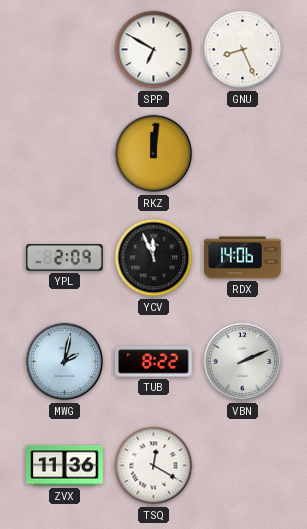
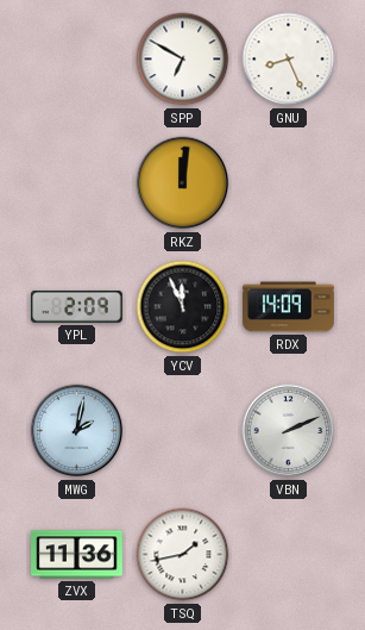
RDX: 14:06 -> 14:09
TUB: 8:22 -> none
TSQ: 12:20 -> 1:43
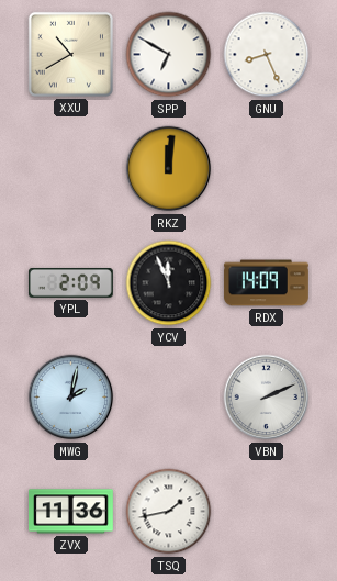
XXU: none -> 10:40
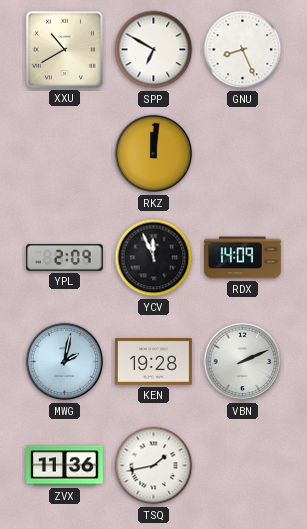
KEN: none -> 19:28
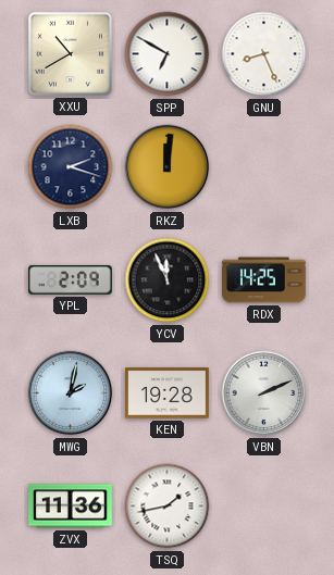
LXB: none -> 2:18
RDX: 14:09 -> 14:25
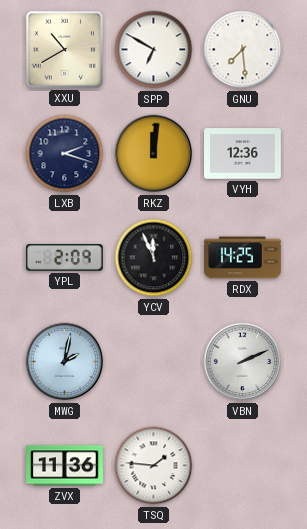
GNU: 8:26 -> 7:29
VYH: none -> 12:36
KEN: 19:28 -> none
TSQ: 1:43 -> 1:46
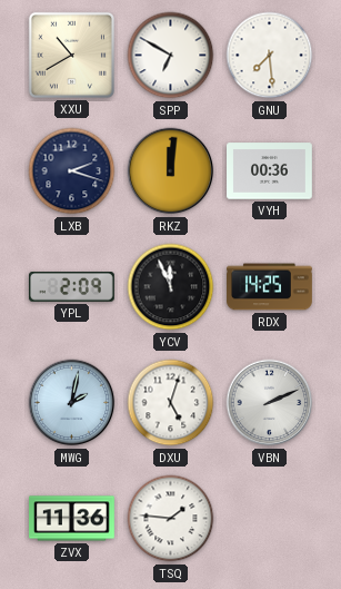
VYH: 12:36 -> 00:36
DXU: none -> 5:03
